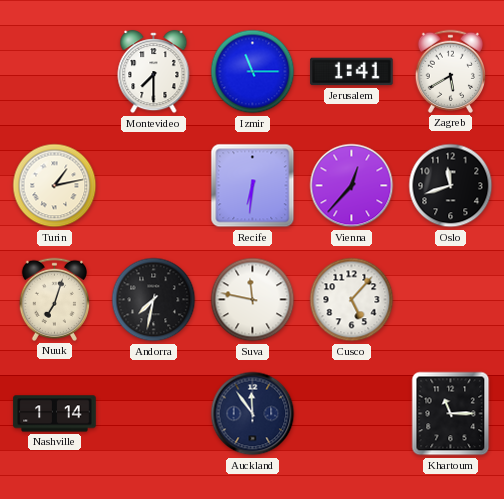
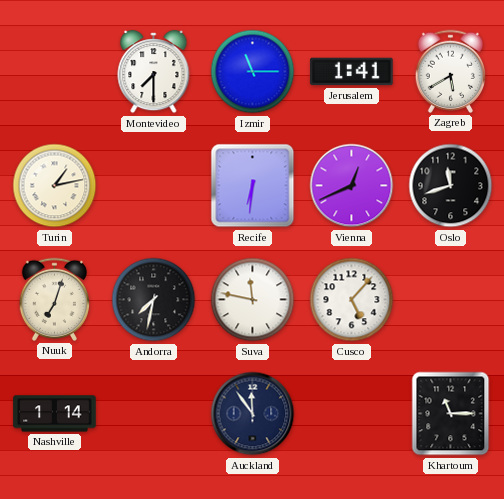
Vienna: 12:37 -> 12:41
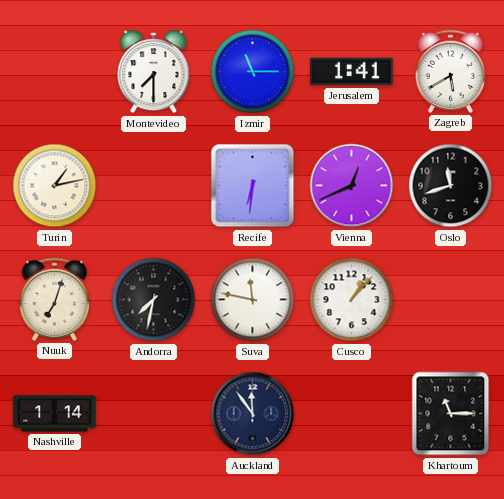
Cusco: 5:07 -> 1:07
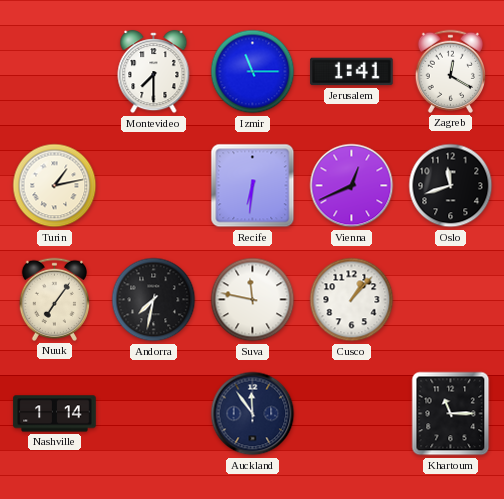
Zagreb: 5:40 -> 12:20
Nuuk: 7:03 -> 7:06
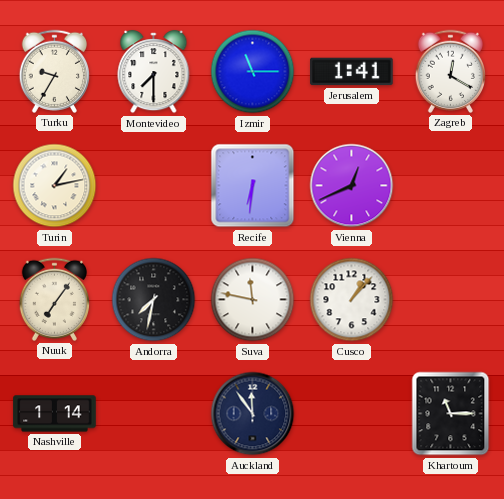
Turku: none -> 9:35
Oslo: 11:42 -> none
